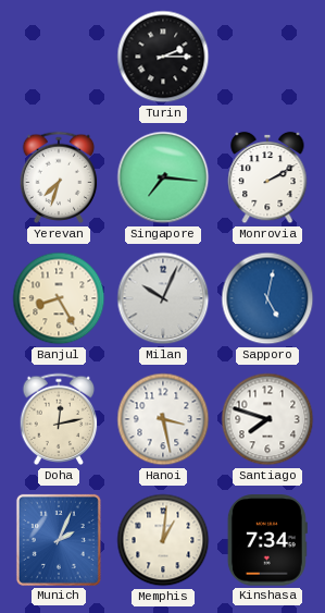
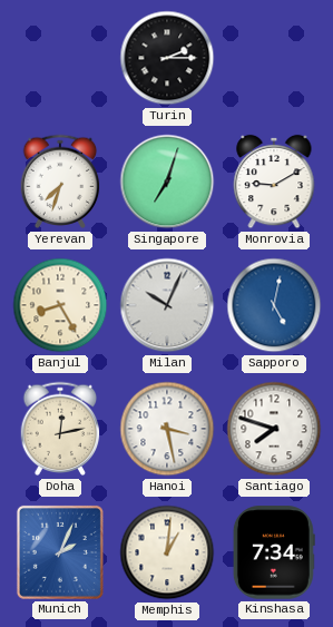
Singapore: 7:16 -> 7:03
Monrovia: 2:10 -> 9:10
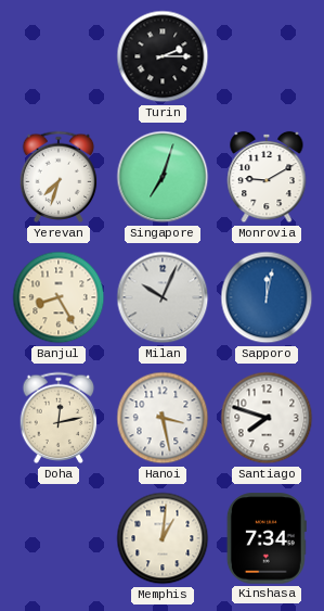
Sapporo: 5:02 -> 12:02
Munich: 2:04 -> none
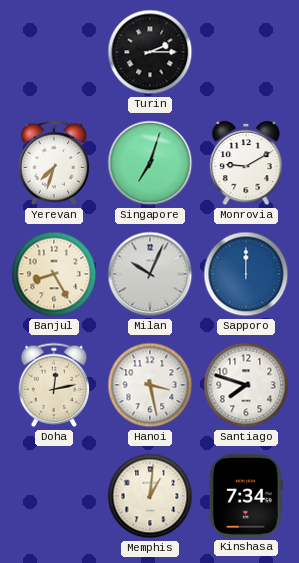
Sapporo: 12:02 -> 12:00
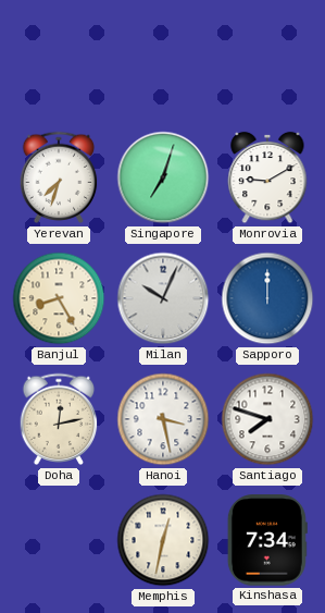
Turin: 2:15 -> none
Memphis: 1:01 -> 12:32
